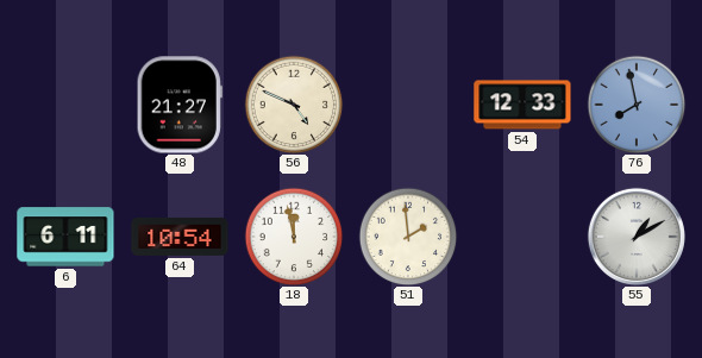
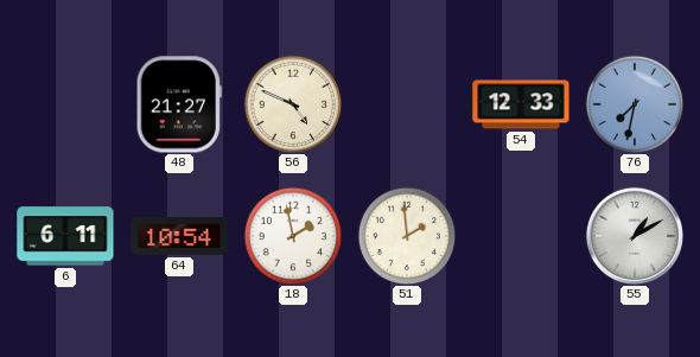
76: 7:58 -> 7:32
18: 11:58 -> 1:58
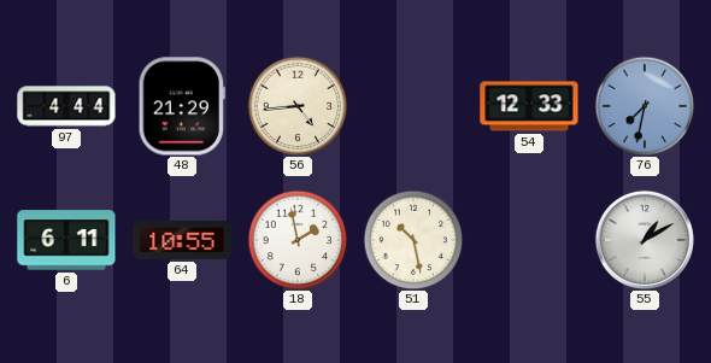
97: none -> 4:44
48: 21:27 -> 21:29
56: 4:49 -> 4:44
64: 10:54 -> 10:55
51: 1:59 -> 10:28
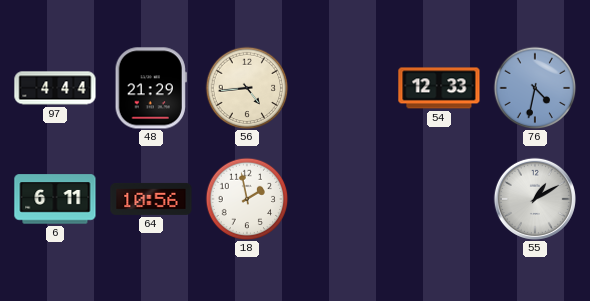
76: 7:32 -> 4:32
64: 10:55 -> 10:56
51: 10:28 -> none
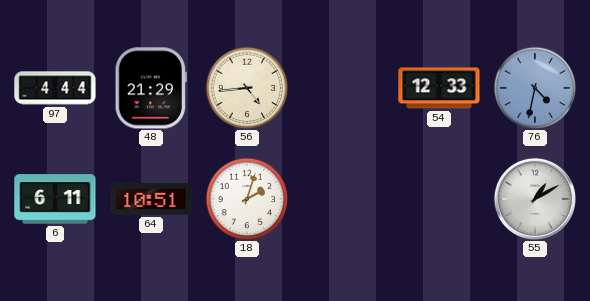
64: 10:56 -> 10:51
18: 1:58 -> 2:03
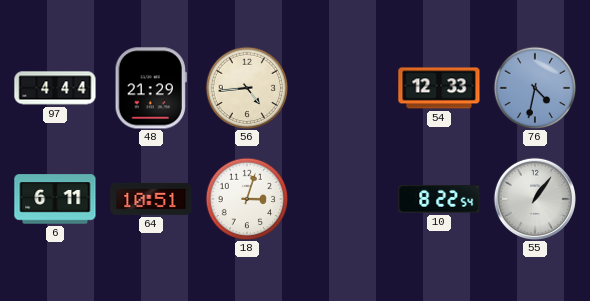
18: 2:03 -> 3:03
10: none -> 8:22
55: 1:10 -> 1:06
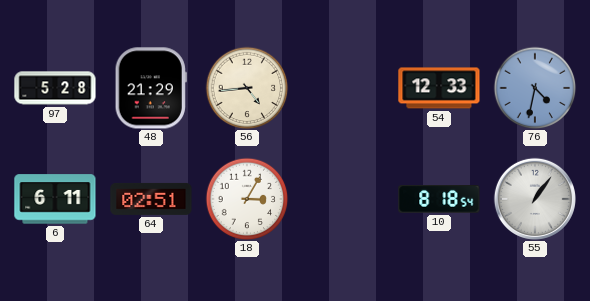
97: 4:44 -> 5:28
64: 10:51 -> 02:51
18: 3:03 -> 3:05
10: 8:22 -> 8:18
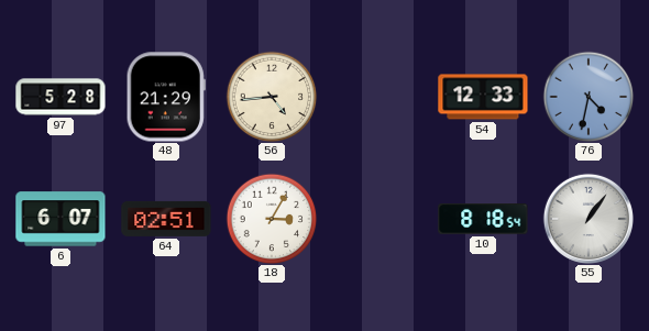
6: 6:11 -> 6:07
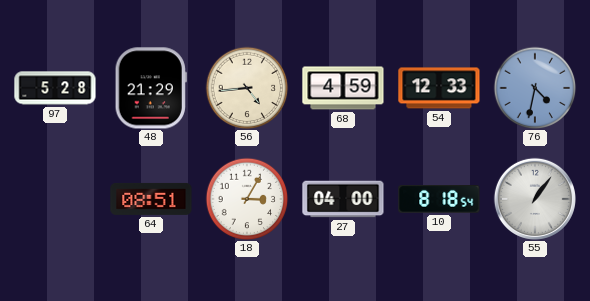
68: none -> 4:59
6: 6:07 -> none
64: 02:51 -> 08:51
27: none -> 04:00
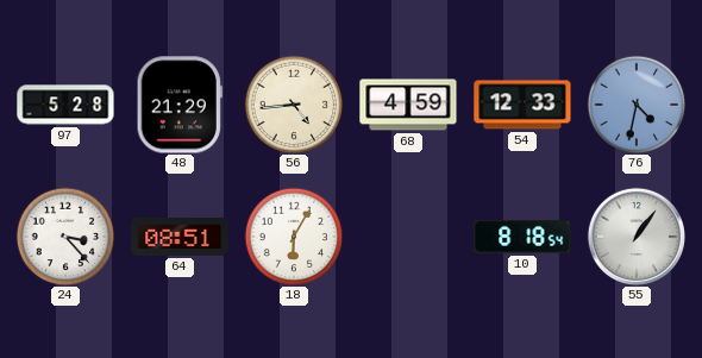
24: none -> 3:23
18: 3:05 -> 6:05
27: 04:00 -> none
